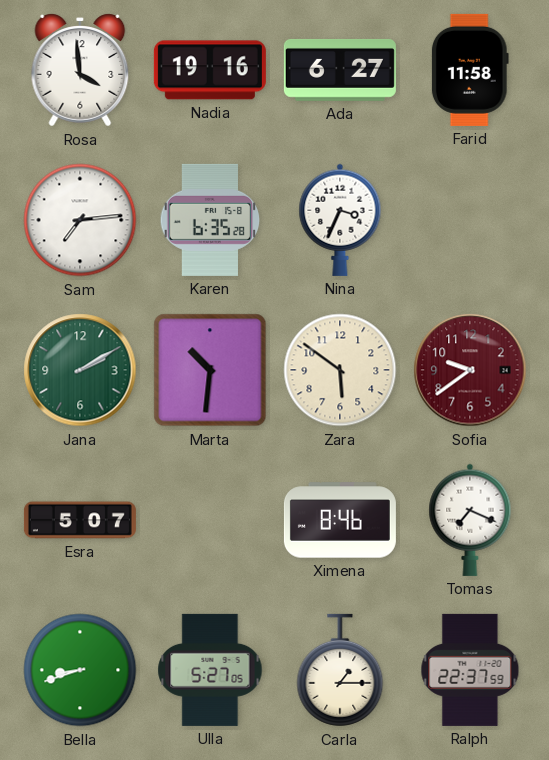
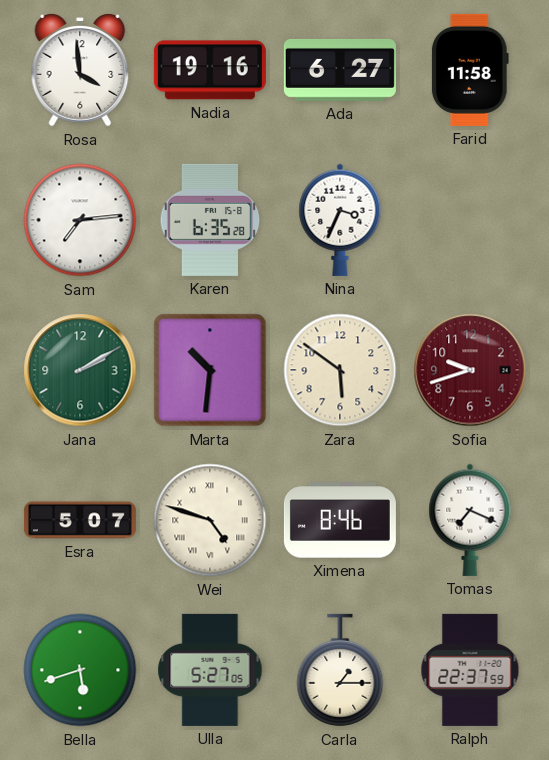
Sofia: 9:39 -> 9:42
Wei: none -> 4:48
Bella: 8:42 -> 5:42
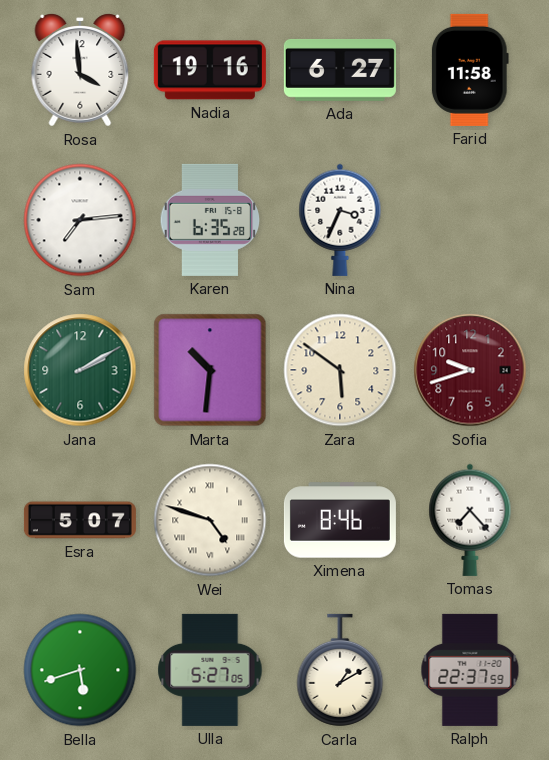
Tomas: 7:19 -> 7:23
Carla: 1:15 -> 1:10
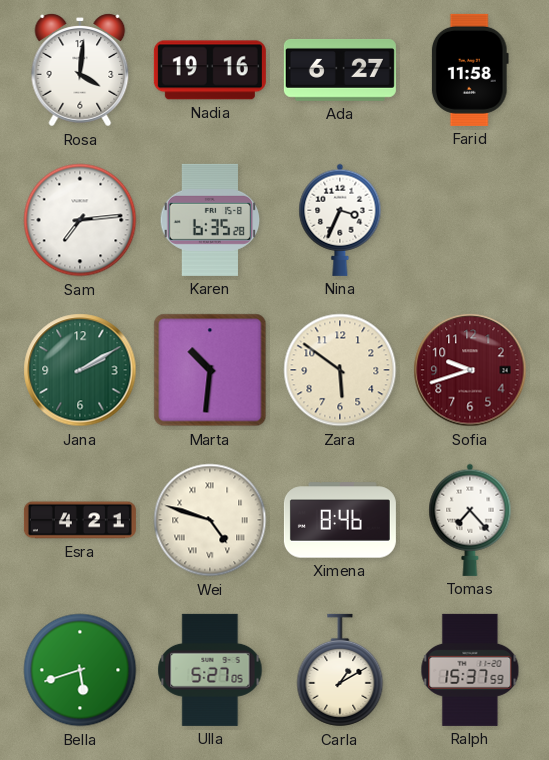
Rosa: 3:59 -> 4:01
Esra: 5:07 -> 4:21
Ralph: 22:37 -> 15:37
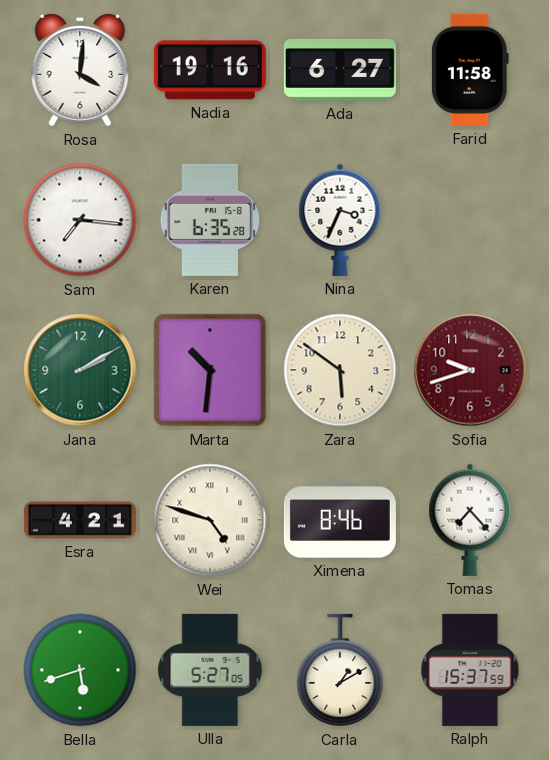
Sam: 7:14 -> 7:16
